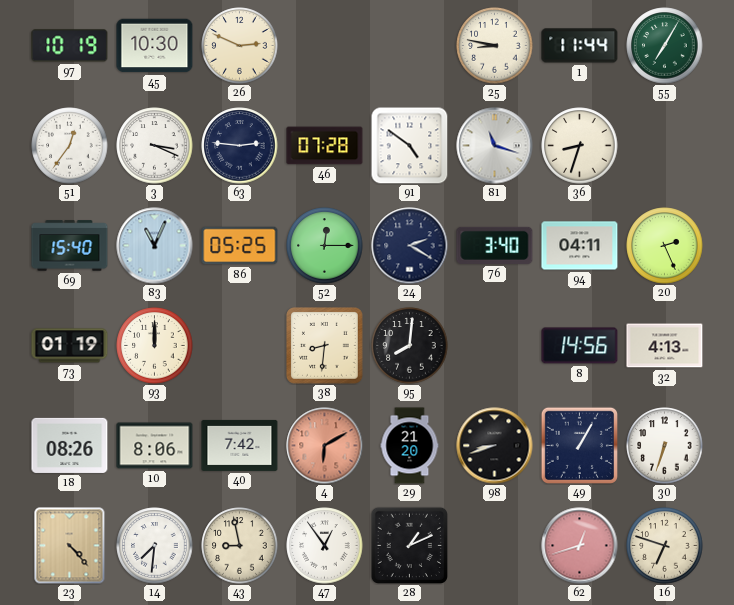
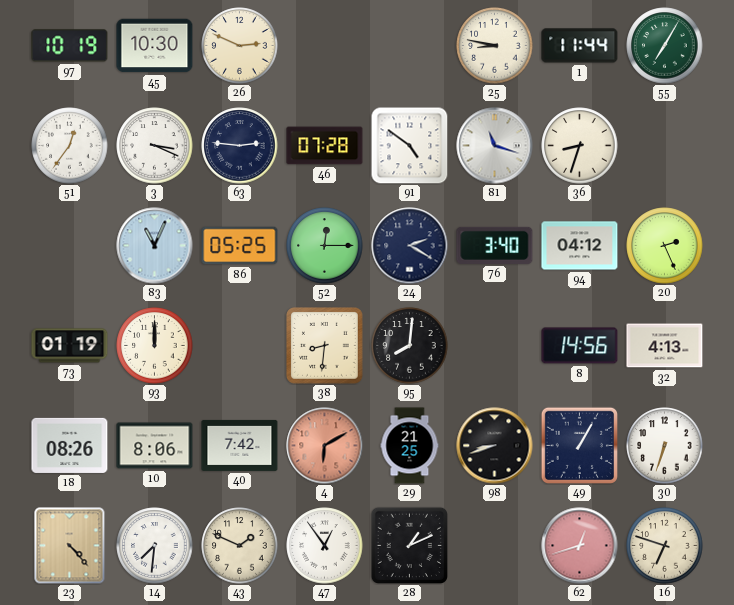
69: 15:40 -> none
94: 04:11 -> 04:12
29: 21:20 -> 21:25
43: 8:58 -> 1:49
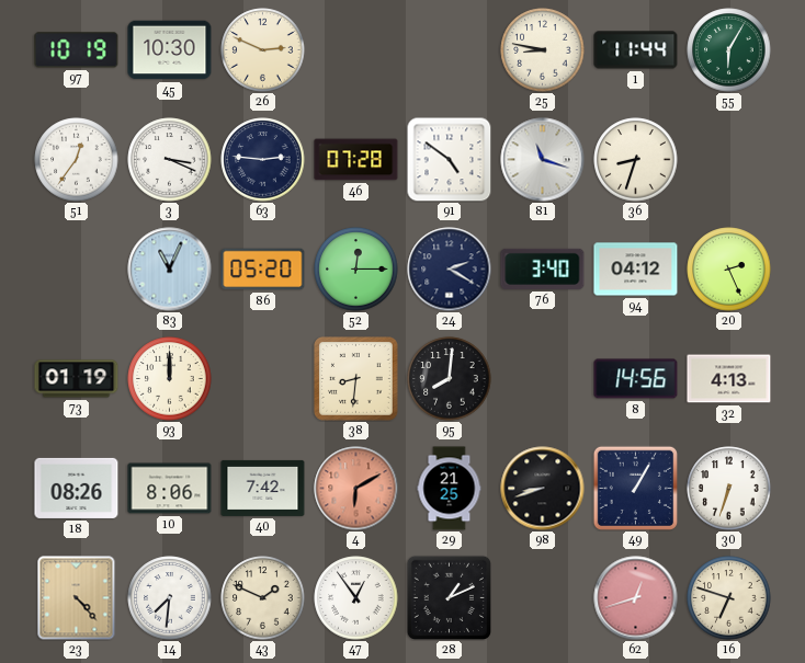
55: 7:05 -> 6:05
86: 05:25 -> 05:20
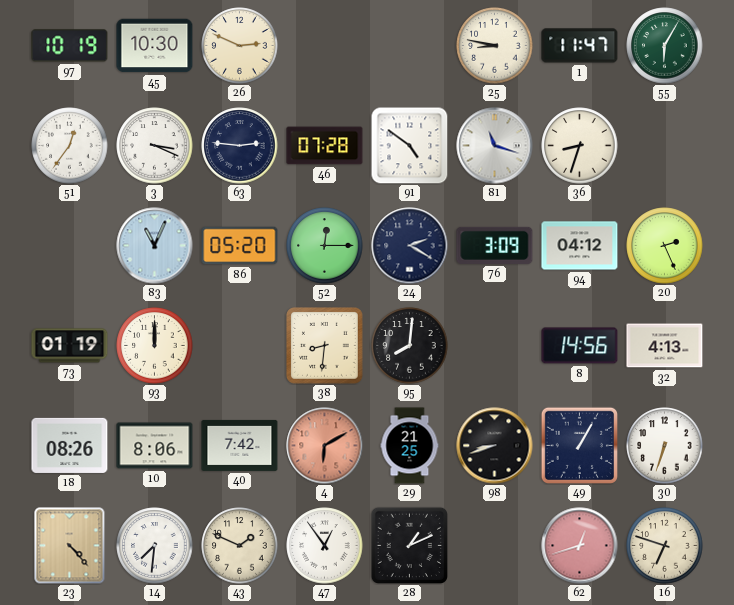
1: 11:44 -> 11:47
76: 3:40 -> 3:09
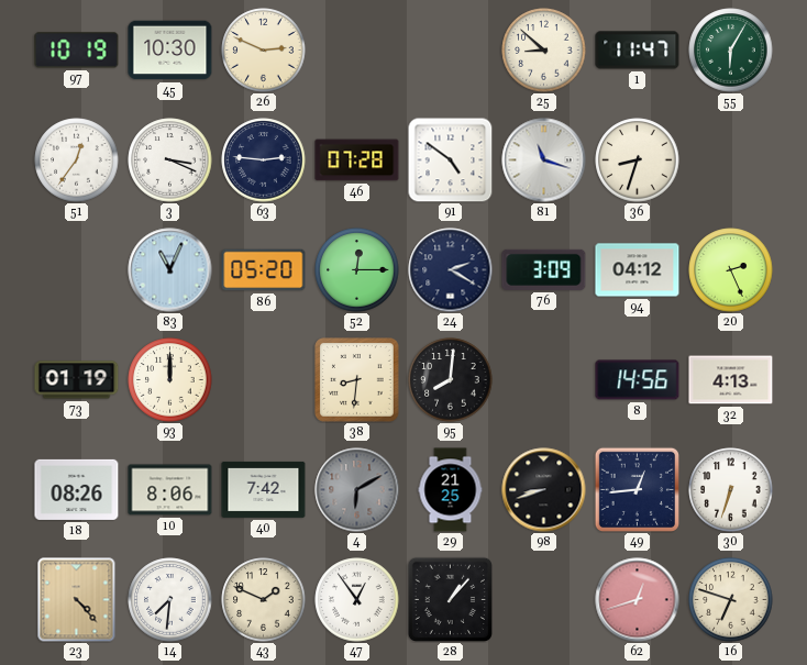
25: 8:47 -> 8:52
4 dial: salmon -> grey
49: 1:05 -> 12:44
28: 1:11 -> 1:07
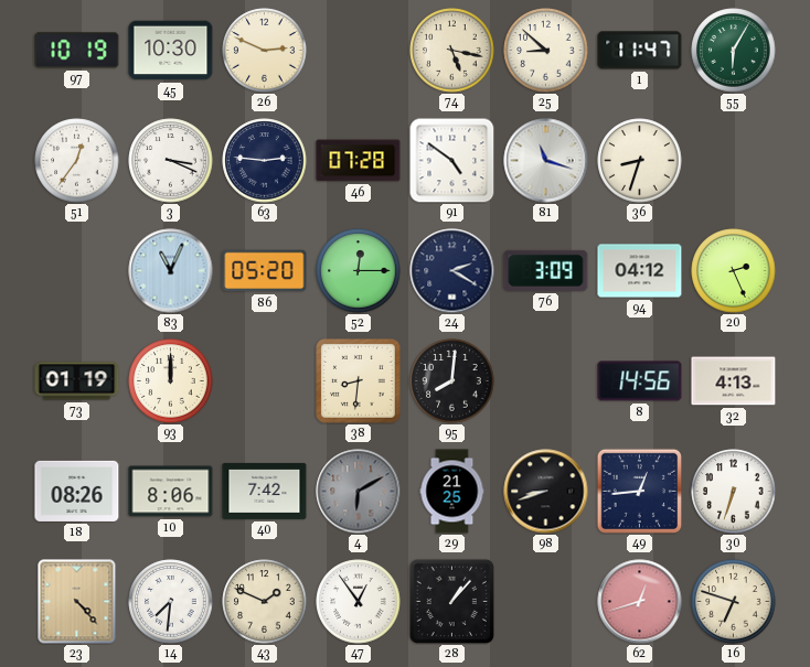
74: none -> 5:17
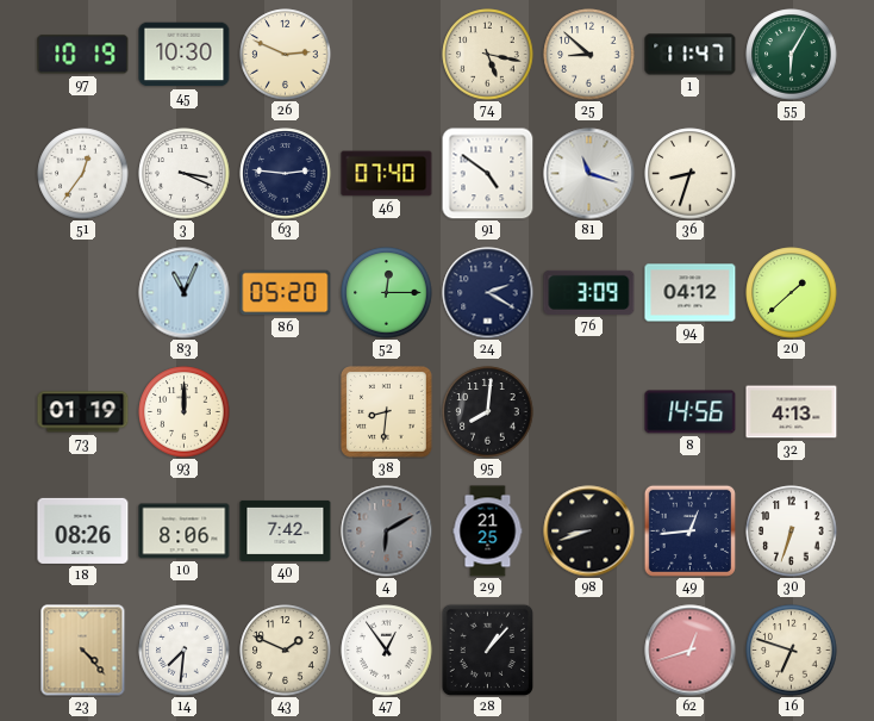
46: 07:28 -> 07:40
20: 2:26 -> 1:38
